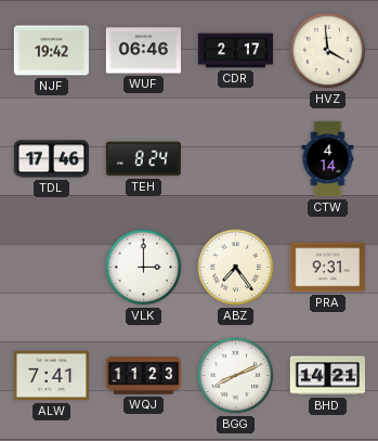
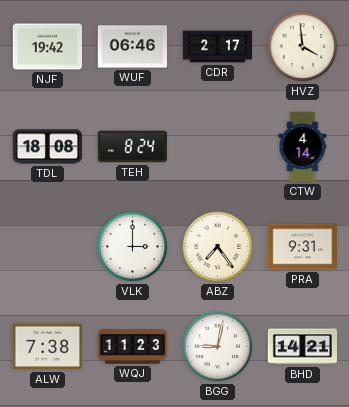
TDL: 17:46 -> 18:08
ALW: 7:41 -> 7:38
BGG: 8:11 -> 9:02
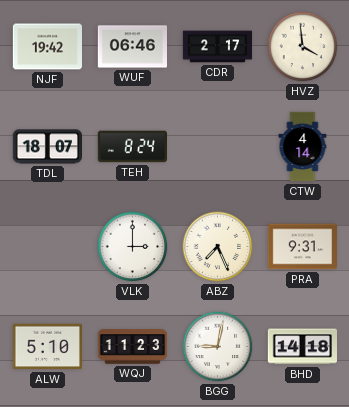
TDL: 18:08 -> 18:07
ABZ: 7:24 -> 7:26
ALW: 7:38 -> 5:10
BHD: 14:21 -> 14:18
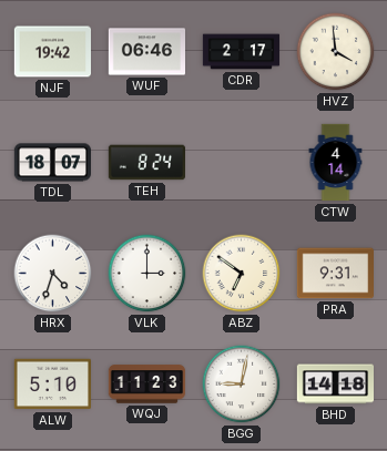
HRX: none -> 4:33
ABZ: 7:26 -> 6:51
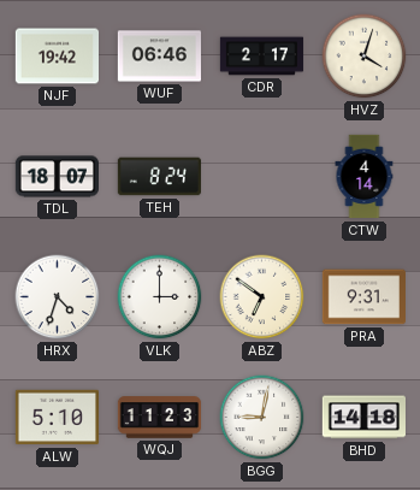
HVZ: 3:59 -> 4:03
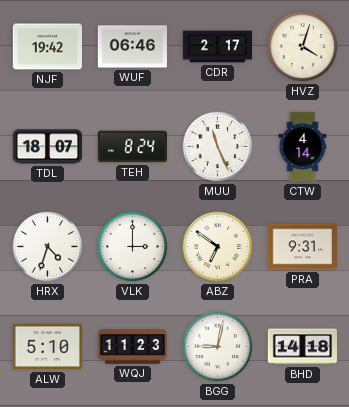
MUU: none -> 11:26
